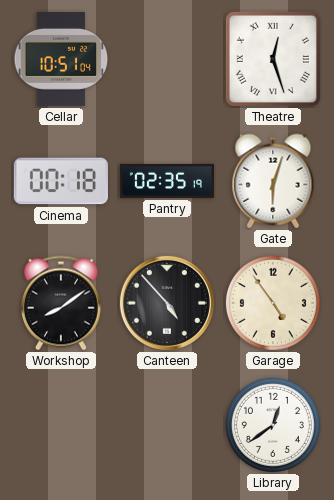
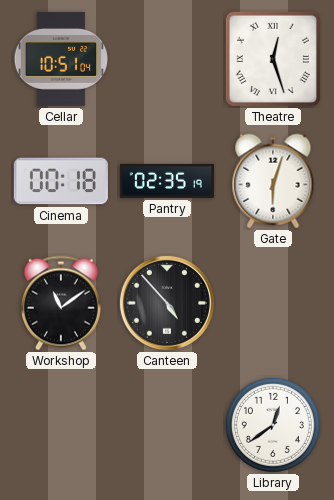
Workshop: 8:09 -> 11:09
Garage: 4:54 -> none
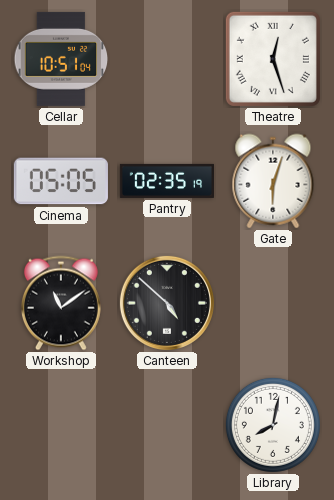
Cinema: 00:18 -> 05:05
Canteen: 4:53 -> 4:52
Library: 12:39 -> 8:02
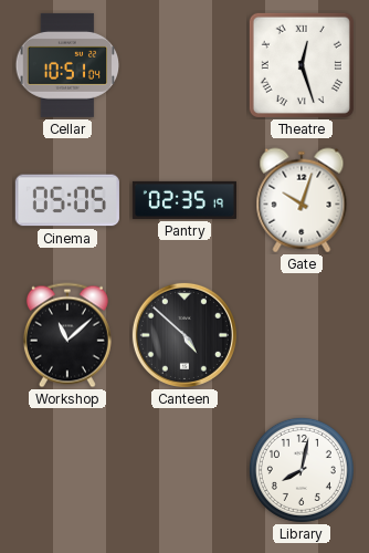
Gate: 6:03 -> 10:03
Workshop: 11:09 -> 11:08
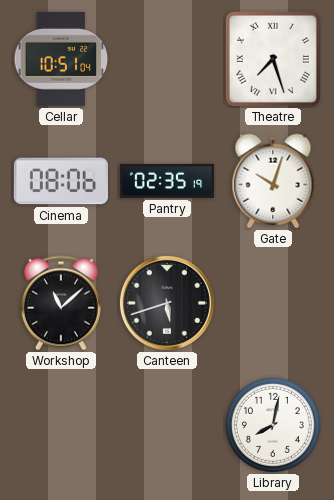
Theatre: 12:27 -> 7:27
Cinema: 05:05 -> 08:06
Canteen: 4:52 -> 5:42
